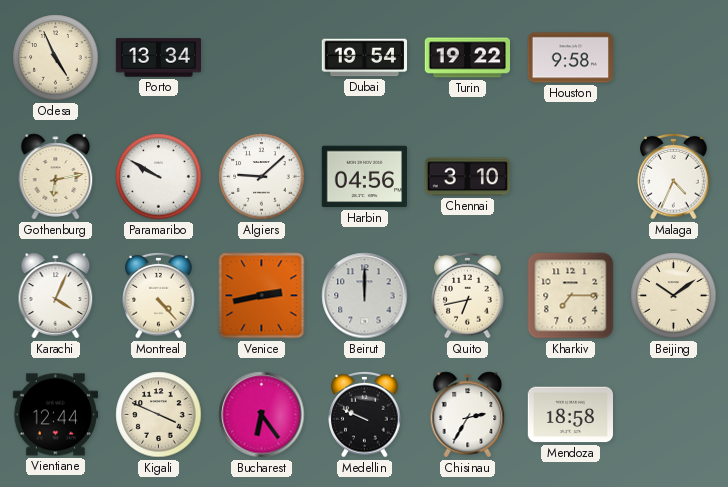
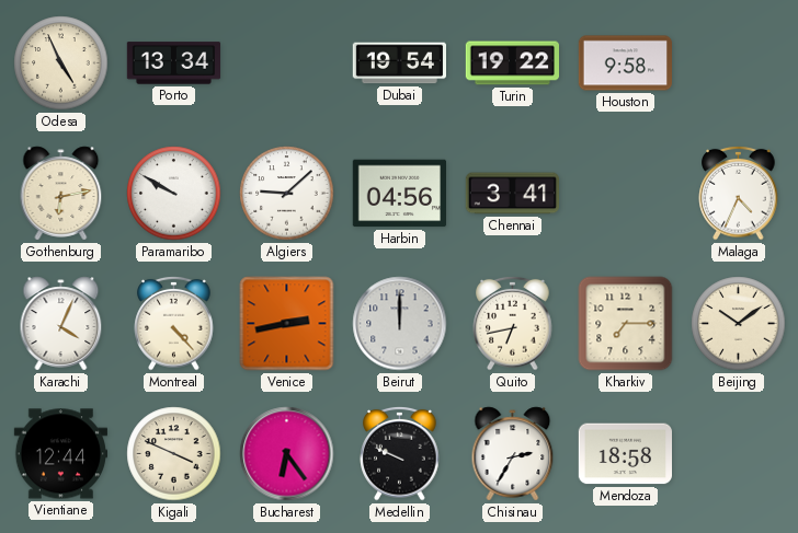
Chennai: 3:10 -> 3:41
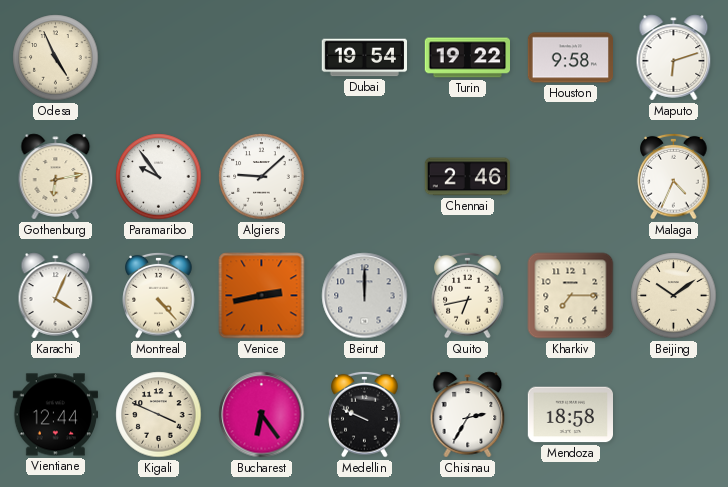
Porto: 13:34 -> none
Maputo: none -> 6:12
Paramaribo: 9:50 -> 9:54
Harbin: 04:56 -> none
Chennai: 3:41 -> 2:46
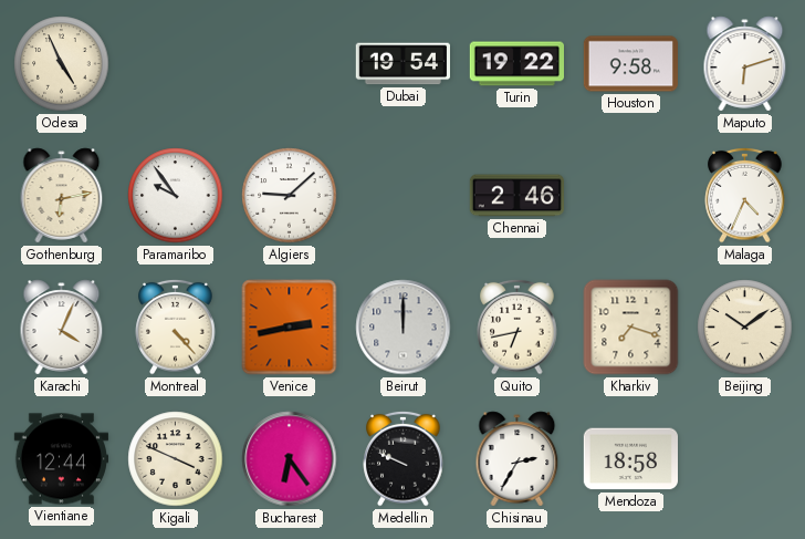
Kharkiv: 7:15 -> 7:18
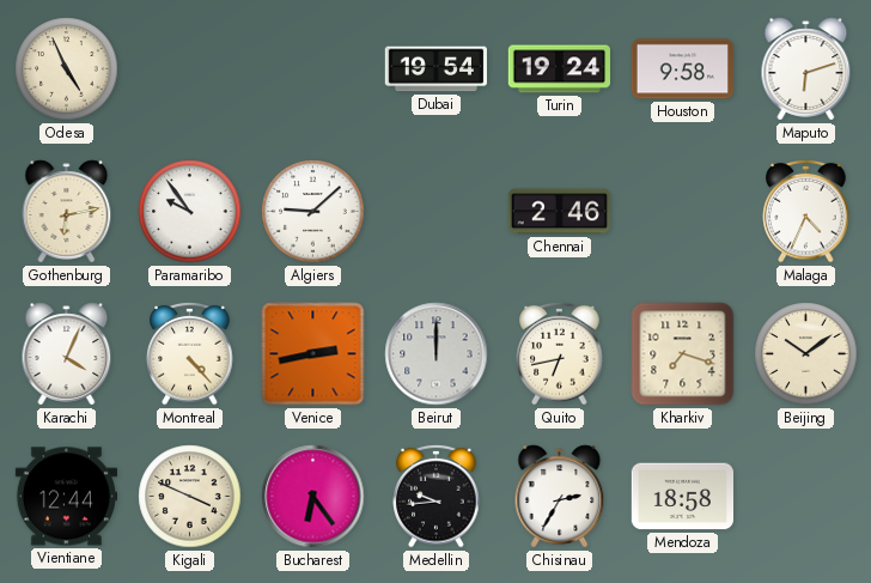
Turin: 19:22 -> 19:24
Medellin: 9:49 -> 9:44
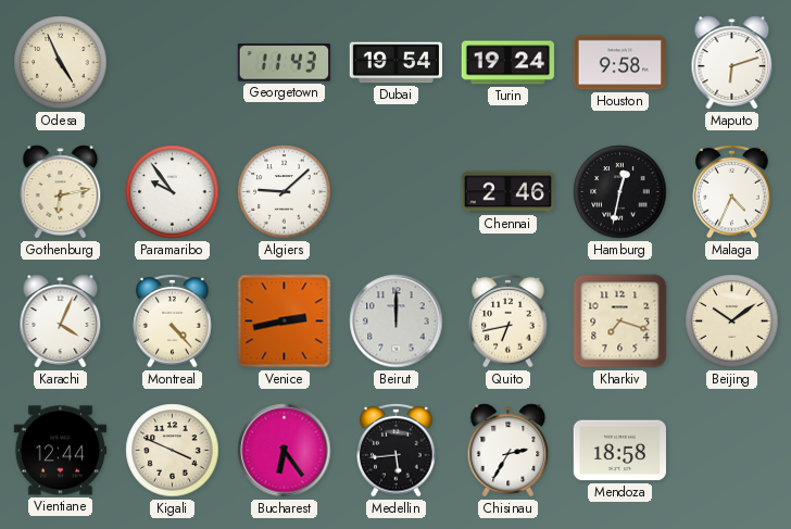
Georgetown: none -> 11:43
Hamburg: none -> 12:32
Medellin: 9:44 -> 5:44
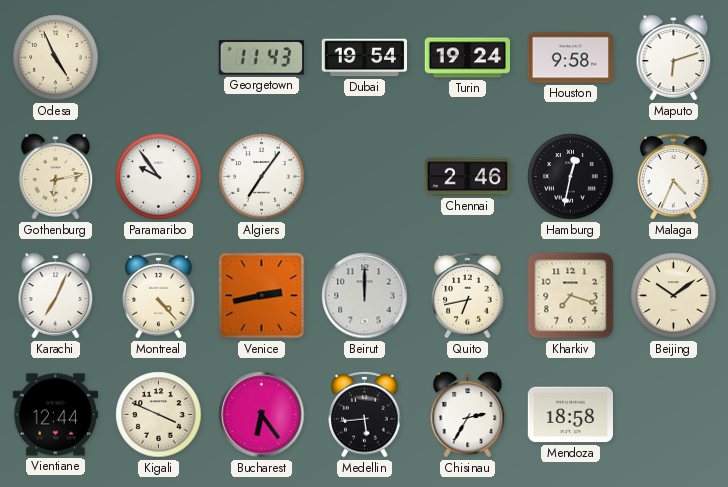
Algiers: 9:08 -> 7:06
Karachi: 4:04 -> 7:04
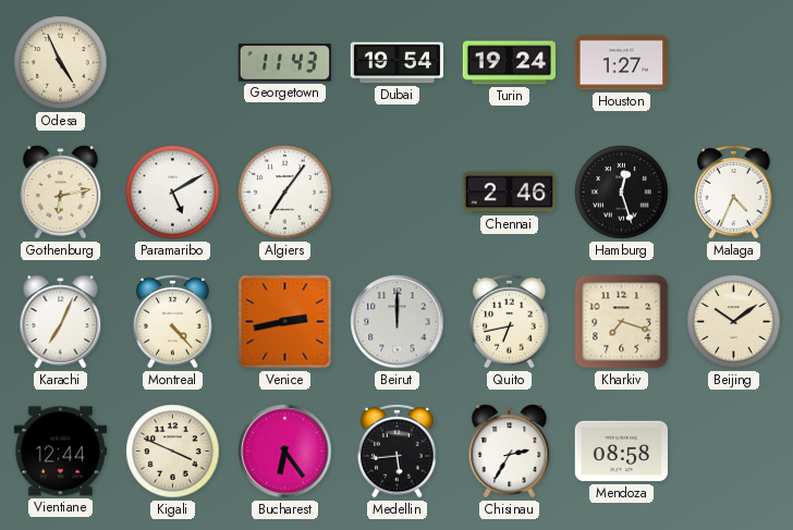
Houston: 9:58 -> 1:27
Maputo: 6:12 -> none
Paramaribo: 9:54 -> 5:10
Hamburg: 12:32 -> 12:27
Mendoza: 18:58 -> 08:58
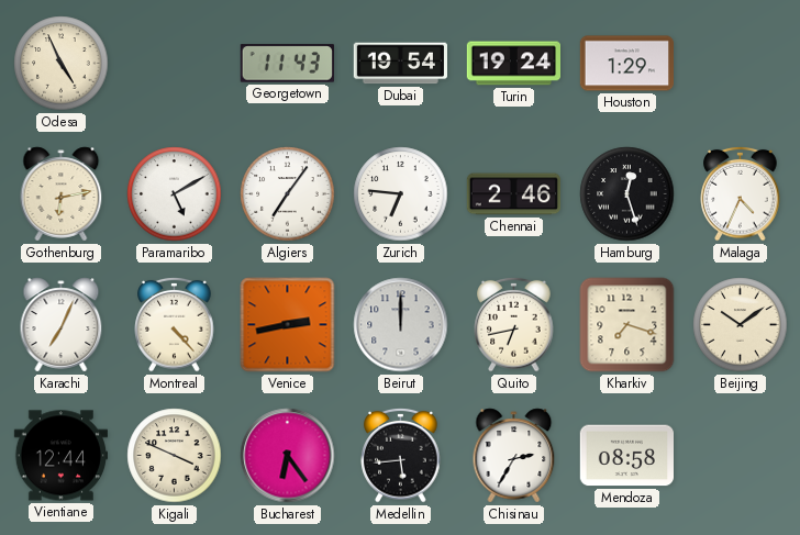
Houston: 1:27 -> 1:29
Zurich: none -> 6:46
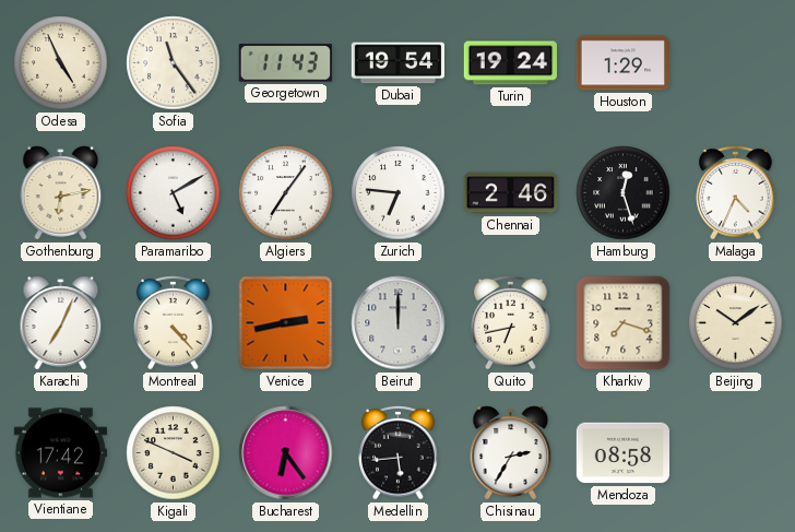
Sofia: none -> 11:24
Vientiane: 12:44 -> 17:42
